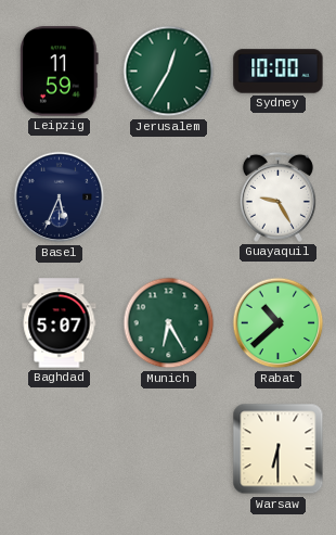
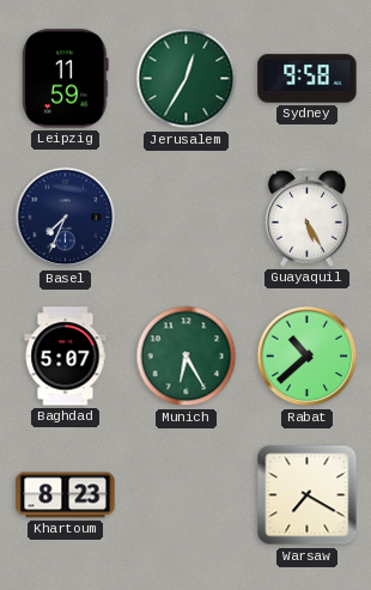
Sydney: 10:00 -> 9:58
Basel: 5:34 -> 7:34
Guayaquil: 9:25 -> 5:25
Khartoum: none -> 8:23
Warsaw: 6:30 -> 7:20
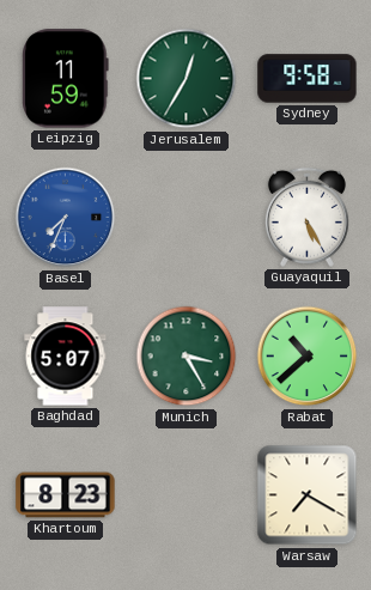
Basel dial: navy -> blue
Munich: 6:25 -> 3:25
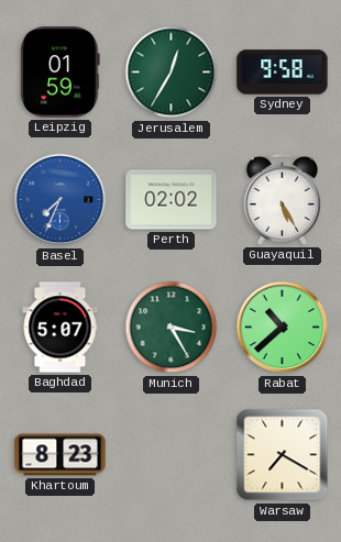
Leipzig: 11:59 -> 01:59
Perth: none -> 02:02
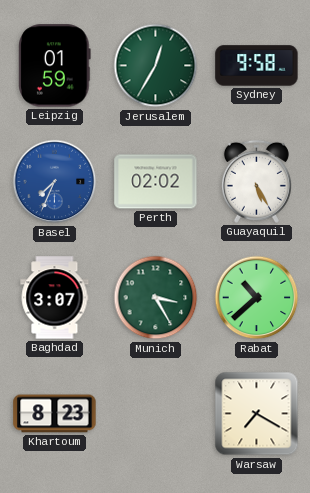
Baghdad: 5:07 -> 3:07
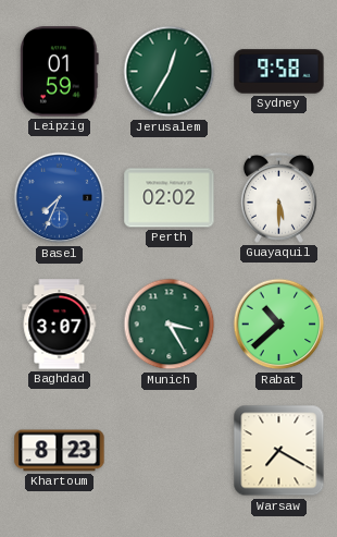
Guayaquil: 5:25 -> 5:30
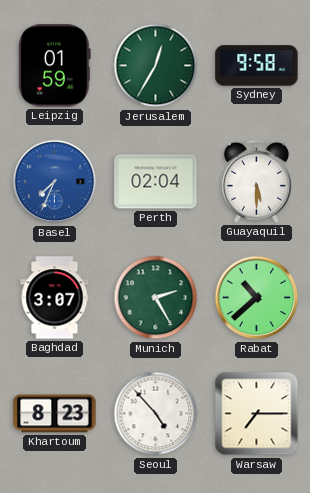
Perth: 02:02 -> 02:04
Munich: 3:25 -> 2:25
Seoul: none -> 4:53
Warsaw: 7:20 -> 7:15
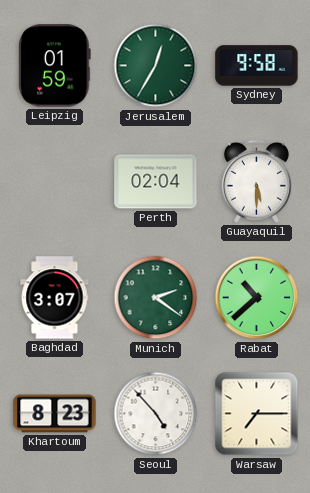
Basel: 7:34 -> none
Munich: 2:25 -> 2:21
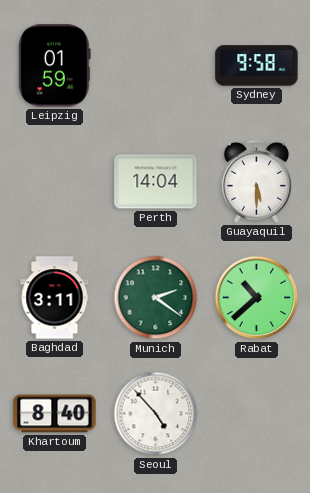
Jerusalem: 12:35 -> none
Perth: 02:04 -> 14:04
Baghdad: 3:07 -> 3:11
Khartoum: 8:23 -> 8:40
Warsaw: 7:15 -> none
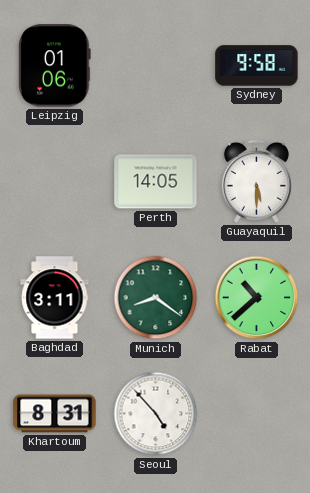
Leipzig: 01:59 -> 01:06
Perth: 14:04 -> 14:05
Munich: 2:21 -> 8:21
Khartoum: 8:40 -> 8:31
